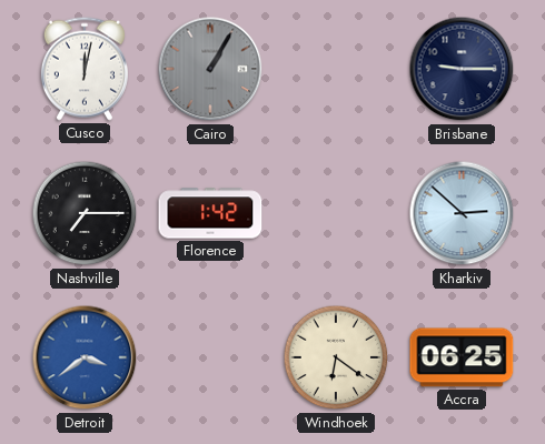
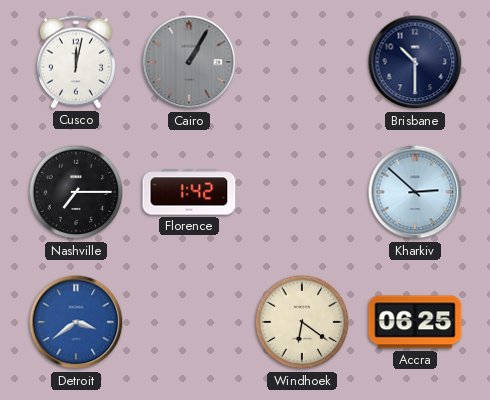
Brisbane: 9:15 -> 10:30
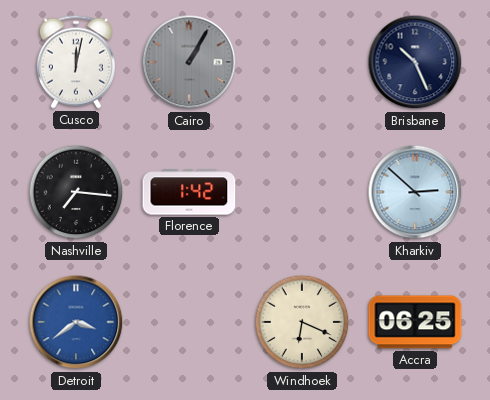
Brisbane: 10:30 -> 10:26
Nashville: 7:15 -> 7:16
Windhoek: 6:21 -> 6:19
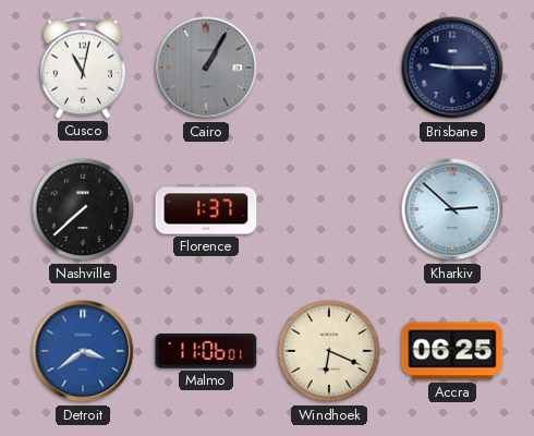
Cusco: 12:02 -> 11:02
Brisbane: 10:26 -> 9:15
Nashville: 7:16 -> 7:38
Florence: 1:42 -> 1:37
Malmo: none -> 11:06
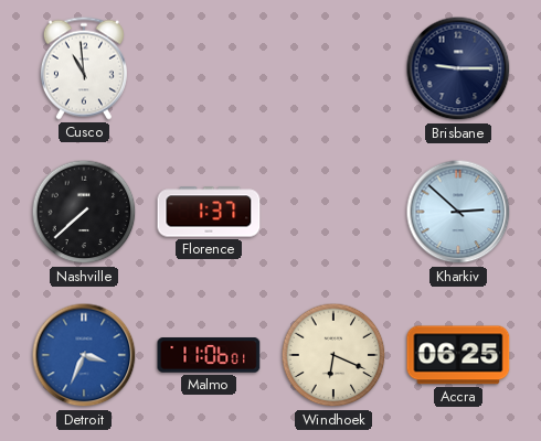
Cusco: 11:02 -> 10:59
Cairo: 1:05 -> none
Detroit: 3:39 -> 3:34
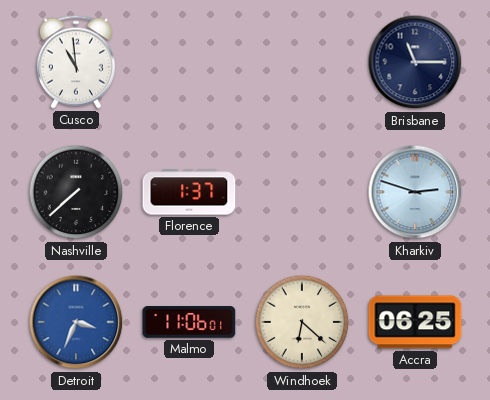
Brisbane: 9:15 -> 11:15
Kharkiv: 2:52 -> 2:48
Windhoek: 6:19 -> 6:22
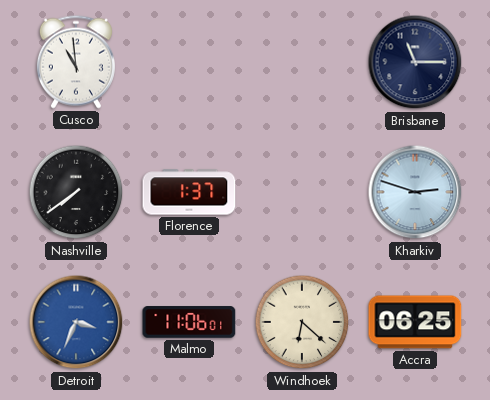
Nashville: 7:38 -> 7:39
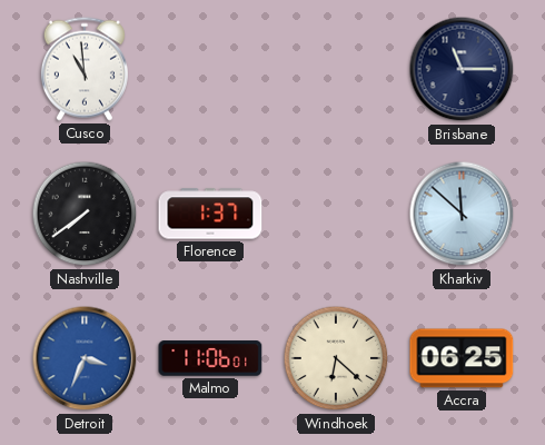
Kharkiv: 2:48 -> 11:52
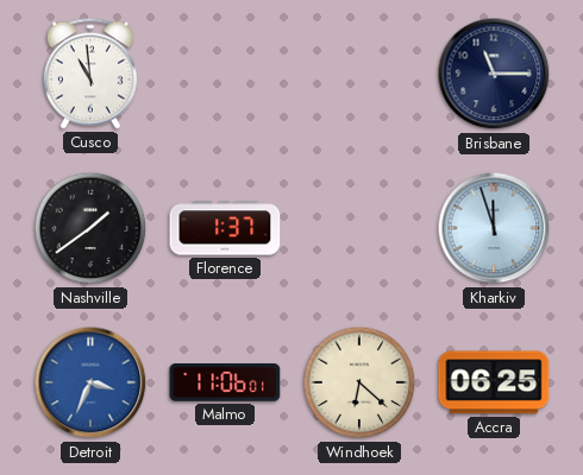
Nashville: 7:39 -> 1:39
Kharkiv: 11:52 -> 11:57
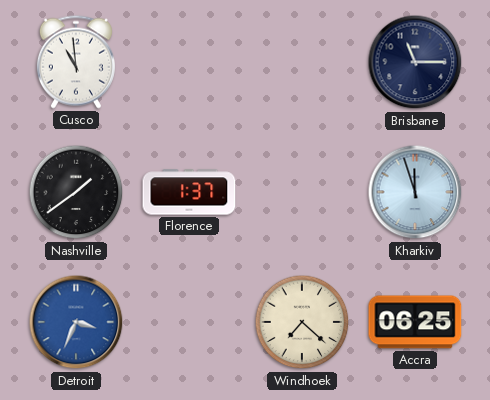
Malmo: 11:06 -> none
Windhoek: 6:22 -> 7:22
